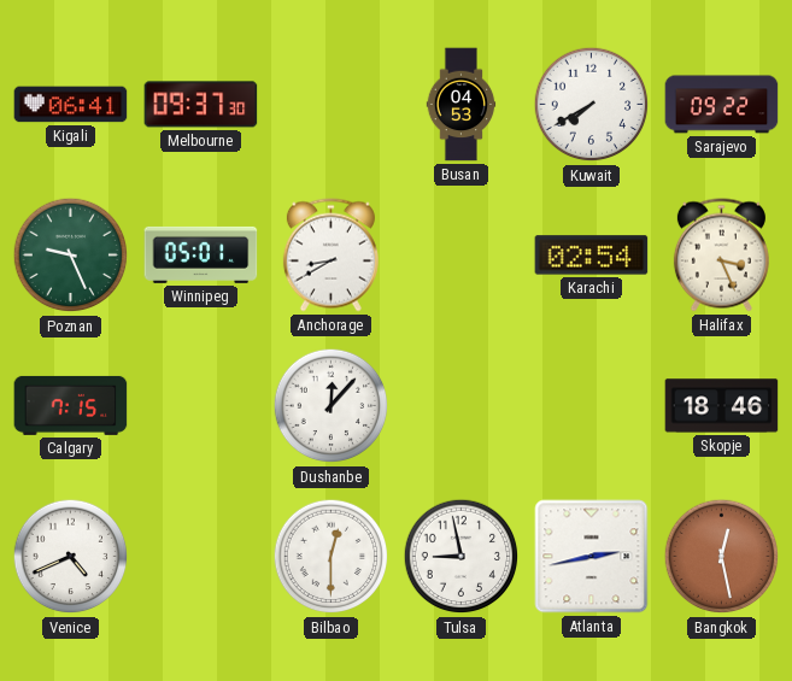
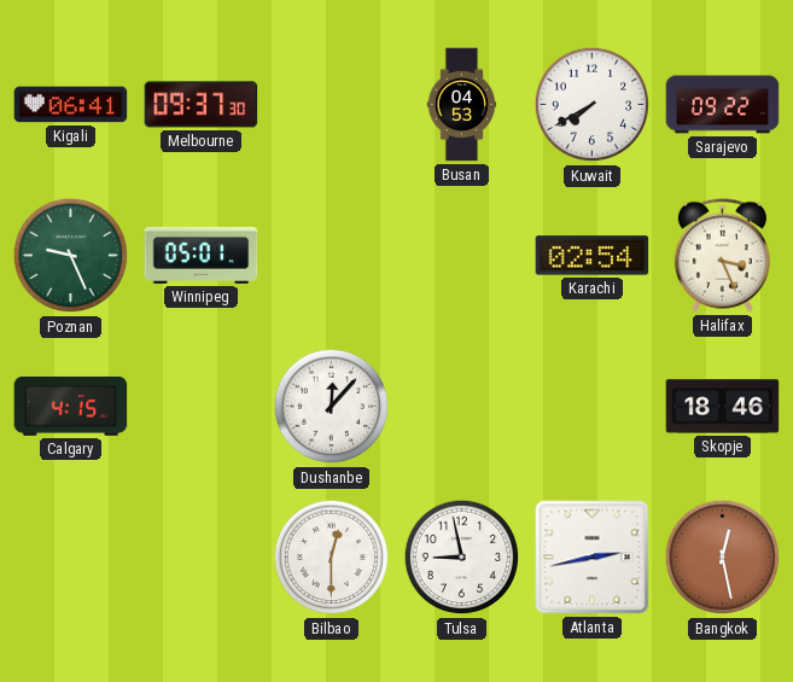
Anchorage: 8:40 -> none
Calgary: 7:15 -> 4:15
Venice: 4:41 -> none
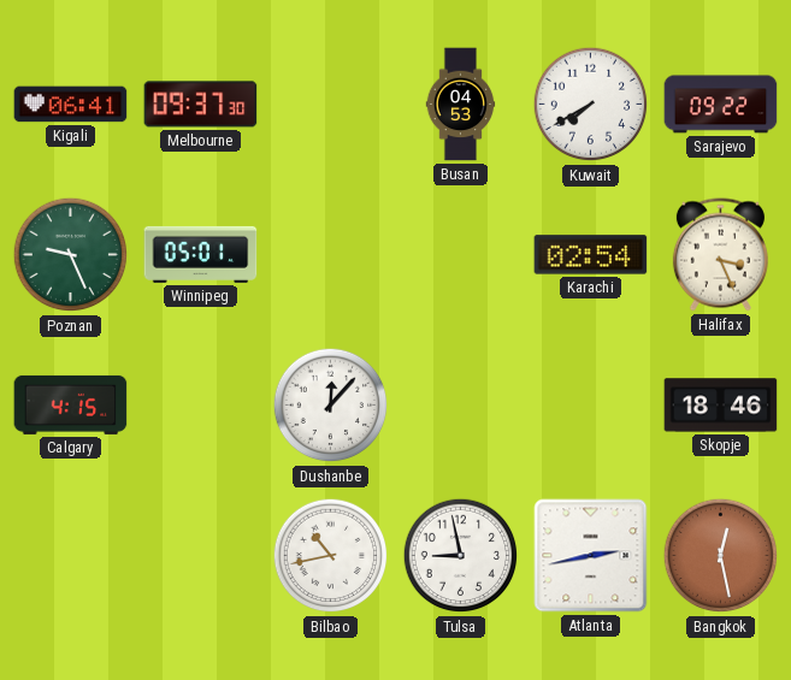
Bilbao: 12:30 -> 10:43
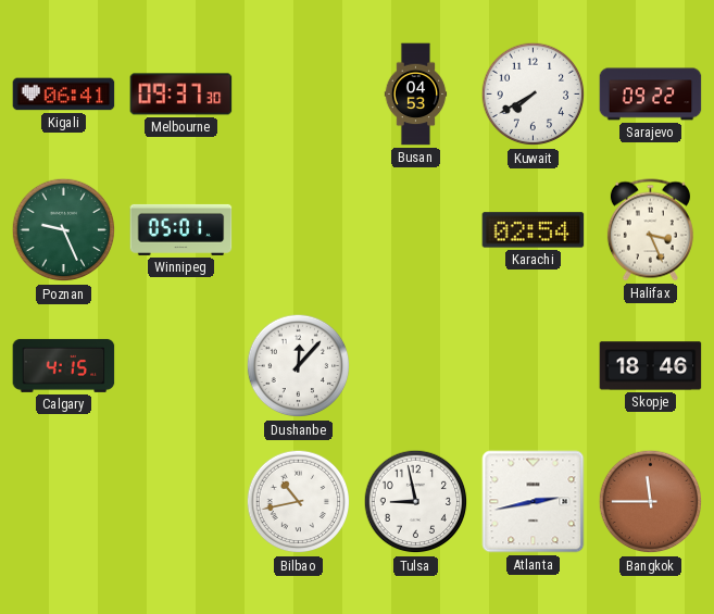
Bangkok: 12:28 -> 11:45
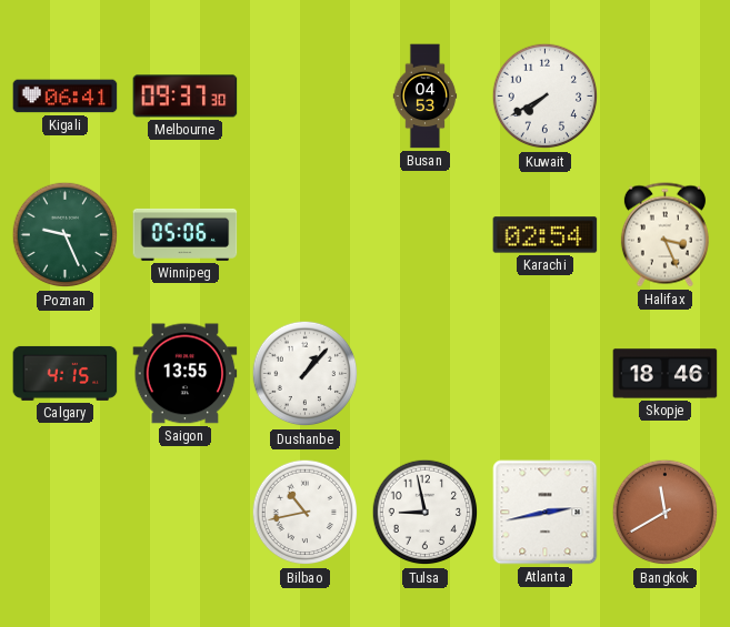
Sarajevo: 09:22 -> none
Winnipeg: 05:01 -> 05:06
Saigon: none -> 13:55
Dushanbe: 12:07 -> 1:07
Bangkok: 11:45 -> 11:40
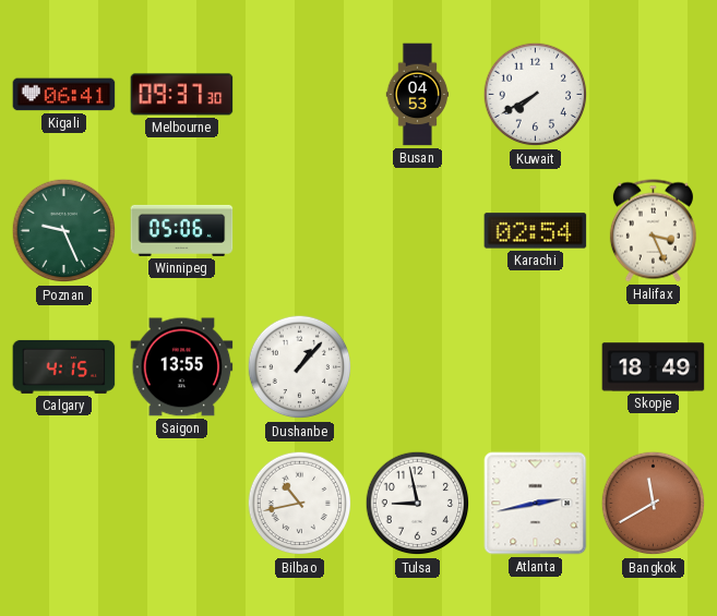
Skopje: 18:46 -> 18:49
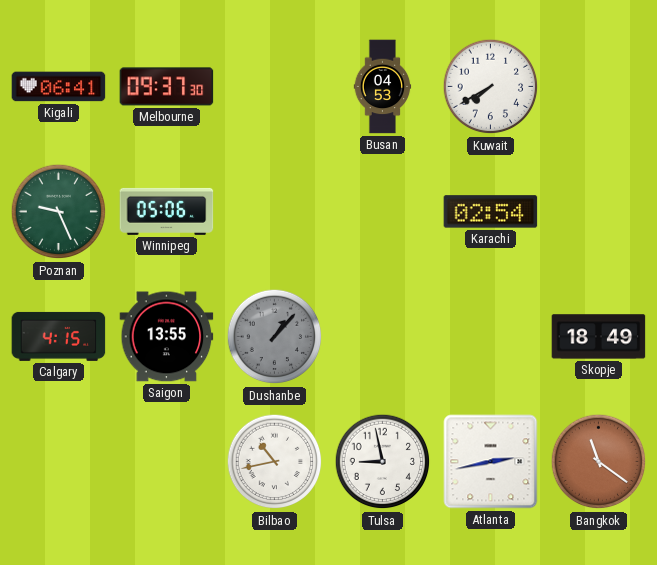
Halifax: 3:26 -> none
Dushanbe dial: white -> grey
Bangkok: 11:40 -> 11:21
